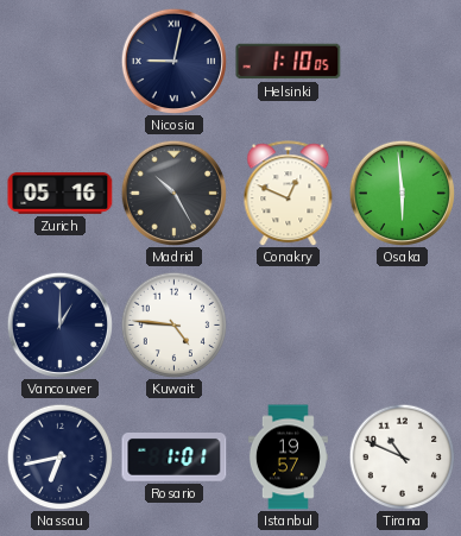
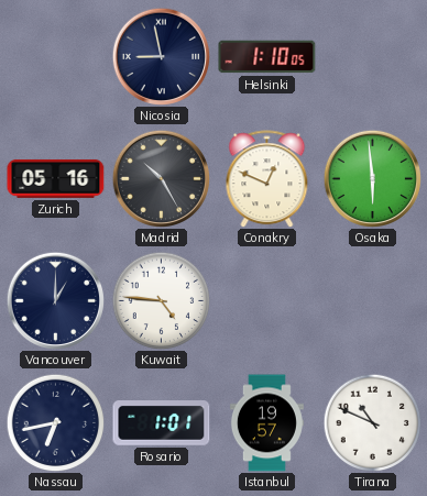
Nicosia: 9:02 -> 8:58
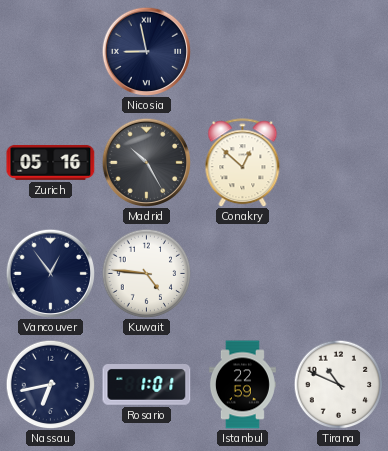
Helsinki: 1:10 -> none
Conakry: 12:49 -> 12:52
Osaka: 5:59 -> none
Vancouver: 1:00 -> 12:54
Istanbul: 19:57 -> 22:59
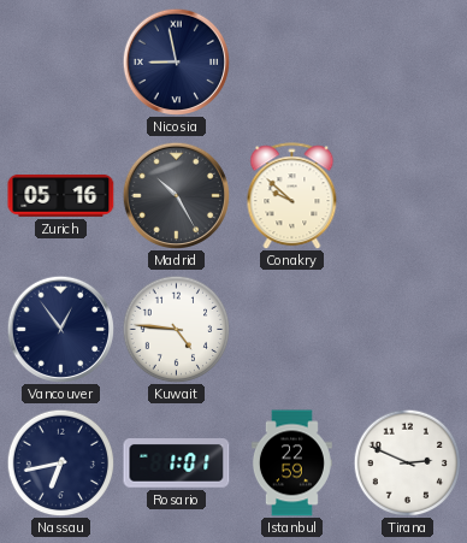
Conakry: 12:52 -> 9:52
Tirana: 10:49 -> 2:49
